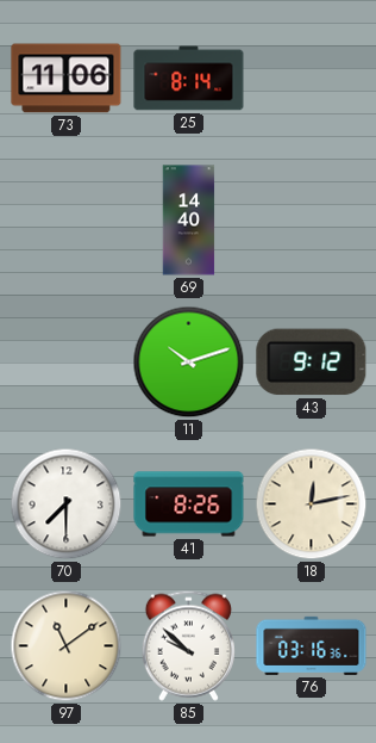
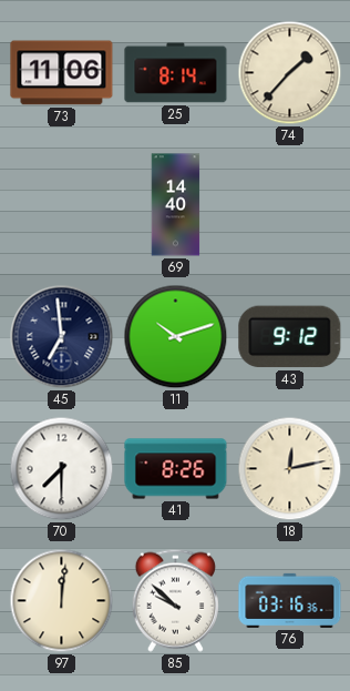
74: none -> 1:37
45: none -> 6:59
97: 11:09 -> 12:01
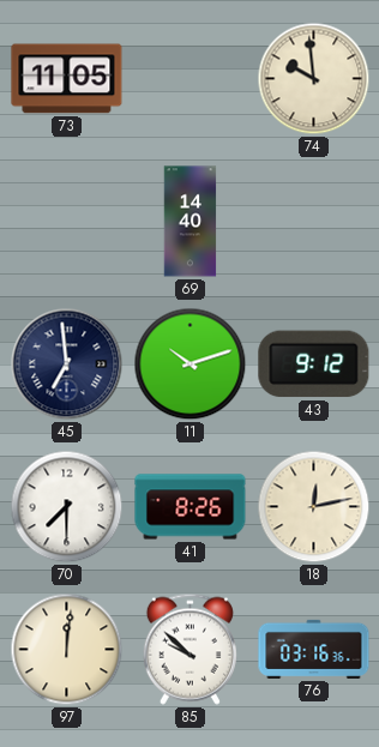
73: 11:06 -> 11:05
25: 8:14 -> none
74: 1:37 -> 9:59
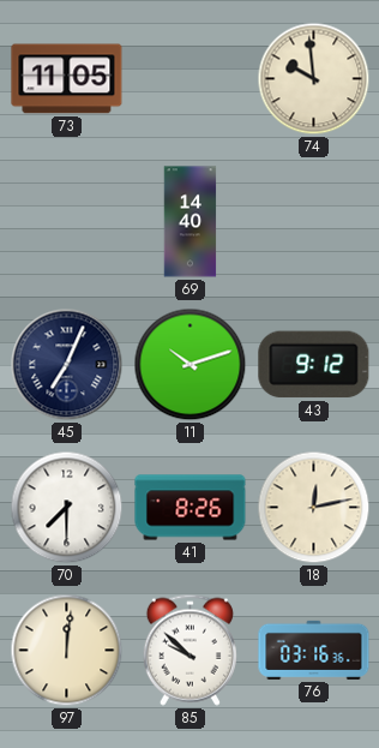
45: 6:59 -> 7:04
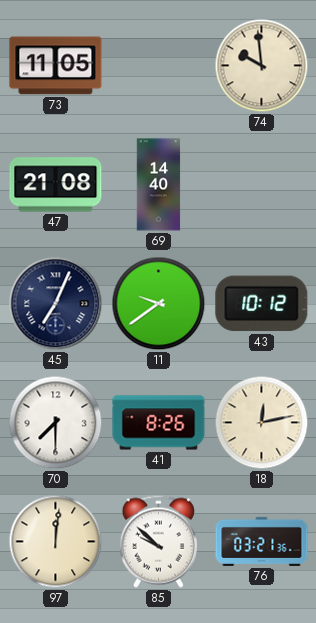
47: none -> 21:08
11: 10:12 -> 9:39
43: 9:12 -> 10:12
76: 03:16 -> 03:21
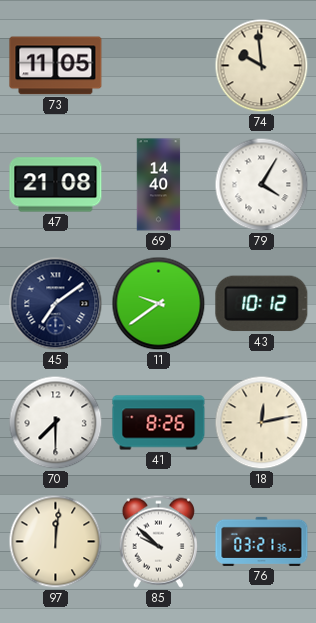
79: none -> 4:05
45: 7:04 -> 7:09
